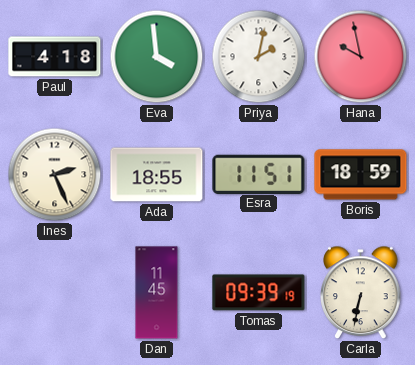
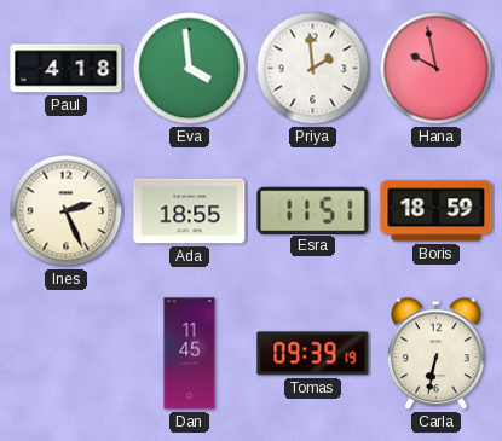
Priya: 2:02 -> 1:59
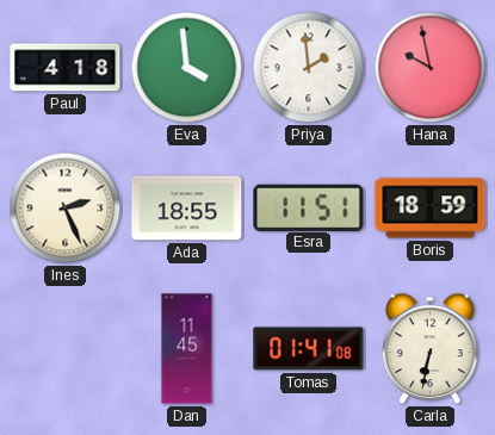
Tomas: 09:39 -> 01:41
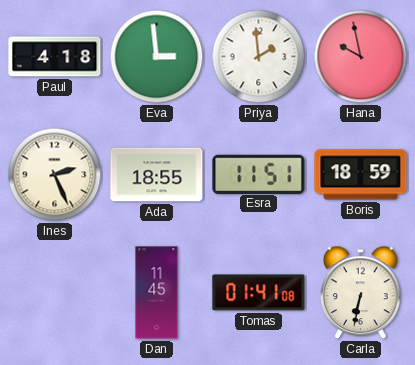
Eva: 3:59 -> 2:59
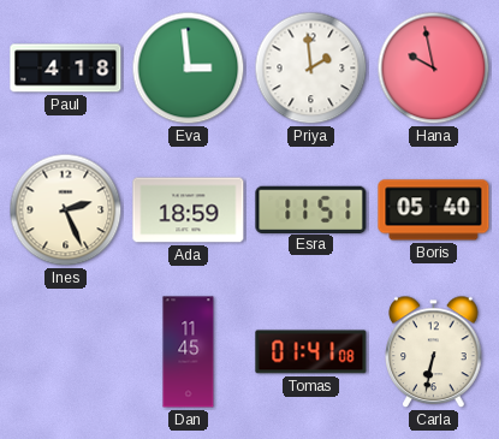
Ada: 18:55 -> 18:59
Boris: 18:59 -> 05:40
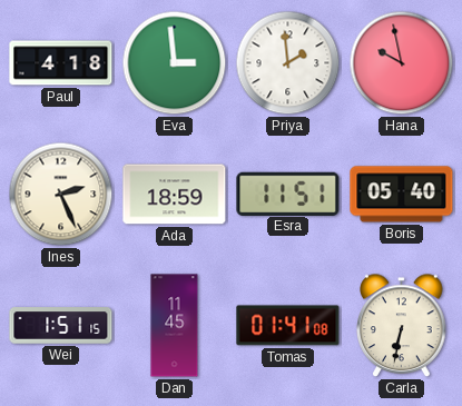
Wei: none -> 1:51
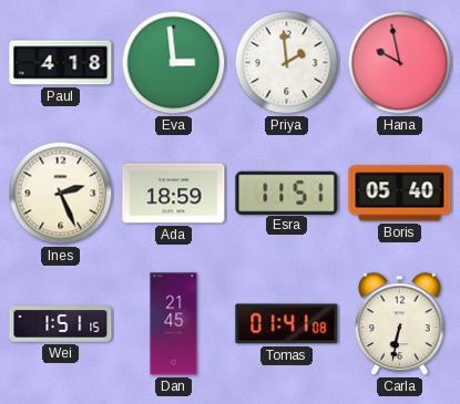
Dan: 11:45 -> 21:45
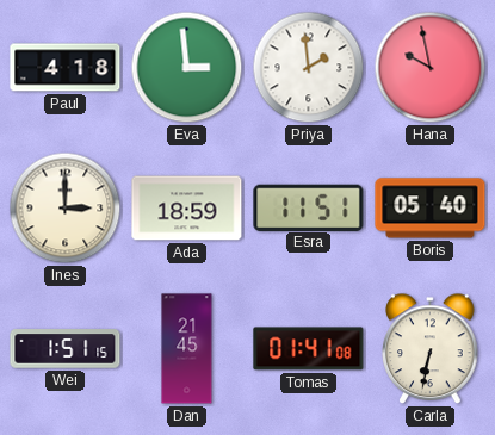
Ines: 2:26 -> 3:00
